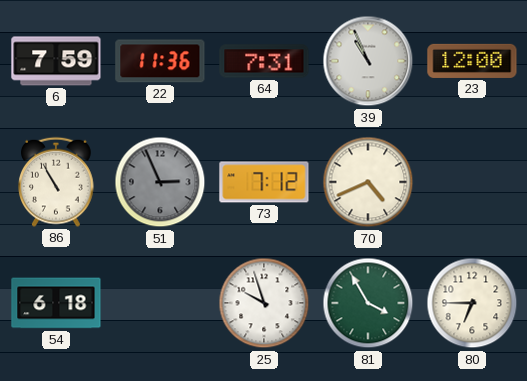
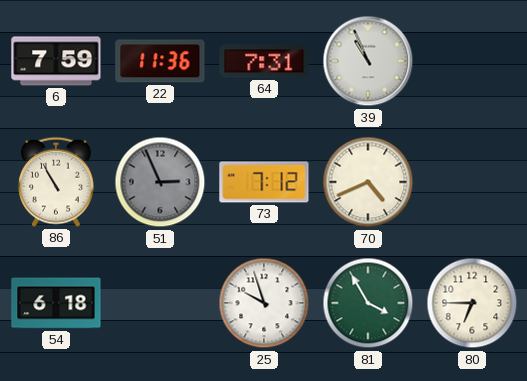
23: 12:00 -> none
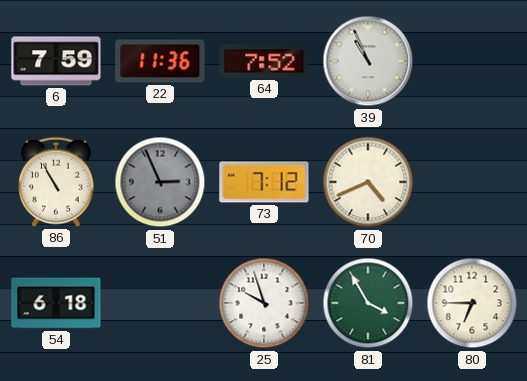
64: 7:31 -> 7:52
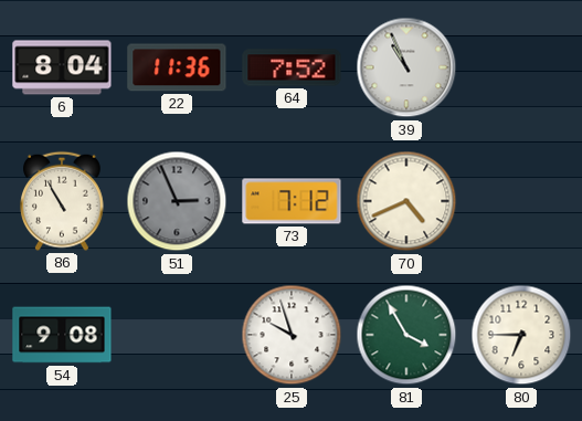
6: 7:59 -> 8:04
54: 6:18 -> 9:08
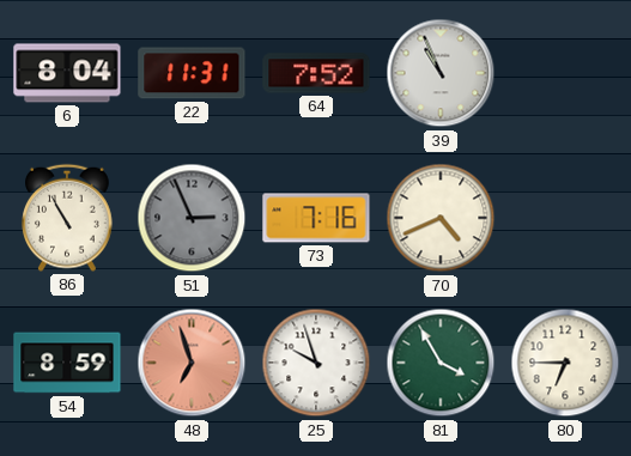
22: 11:36 -> 11:31
73: 7:12 -> 7:16
54: 9:08 -> 8:59
48: none -> 6:57
